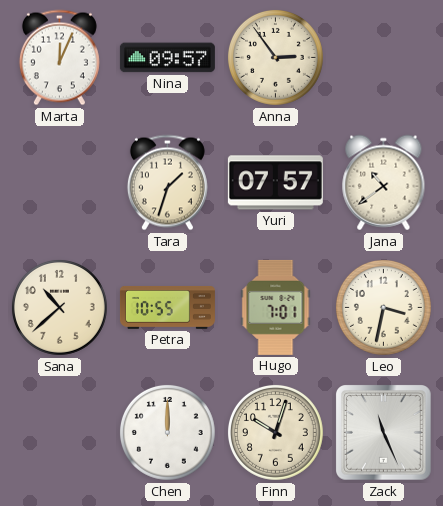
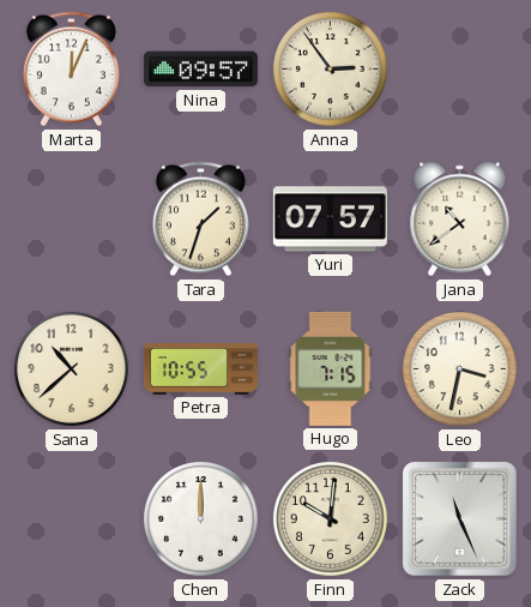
Hugo: 7:01 -> 7:15
Finn: 10:03 -> 10:01
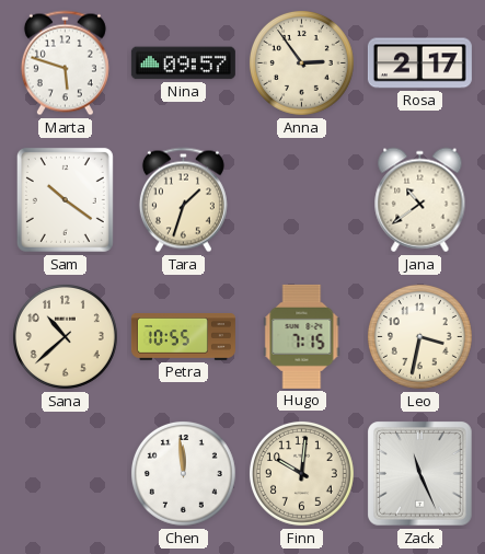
Marta: 12:04 -> 5:48
Rosa: none -> 2:17
Sam: none -> 10:21
Yuri: 07:57 -> none
Chen: 12:00 -> 11:59
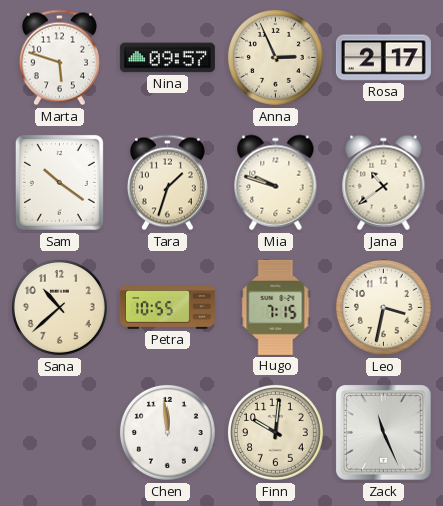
Anna: 2:54 -> 2:56
Mia: none -> 9:48
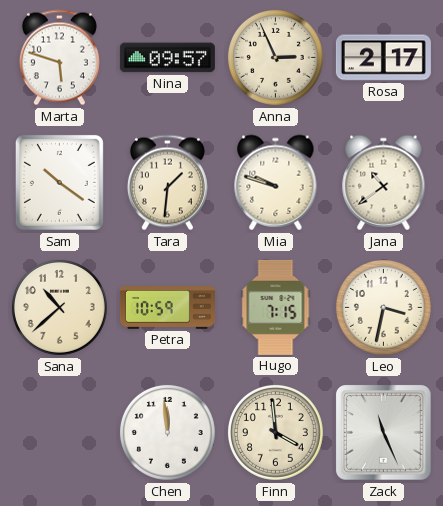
Tara: 1:33 -> 1:31
Petra: 10:55 -> 10:59
Finn: 10:01 -> 3:59
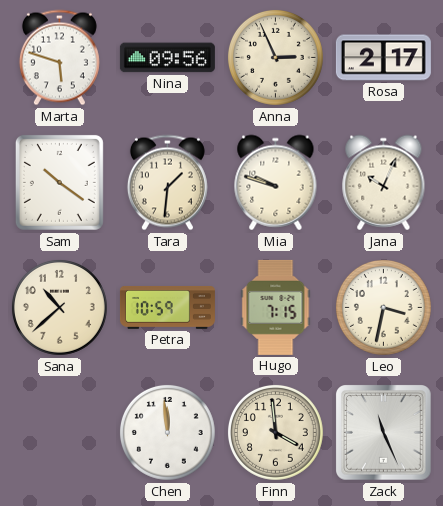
Nina: 09:57 -> 09:56
Jana: 10:39 -> 10:04
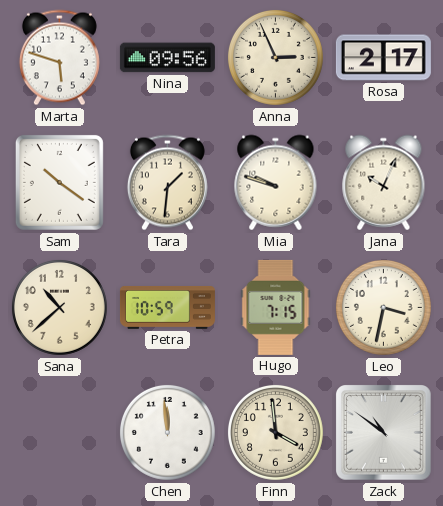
Zack: 11:26 -> 10:51
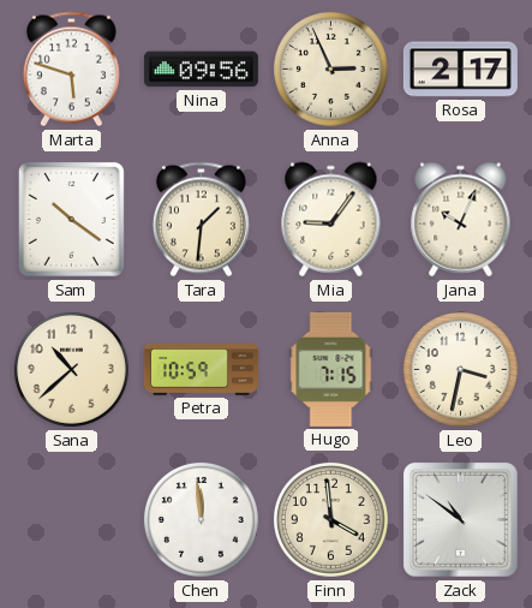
Mia: 9:48 -> 9:06
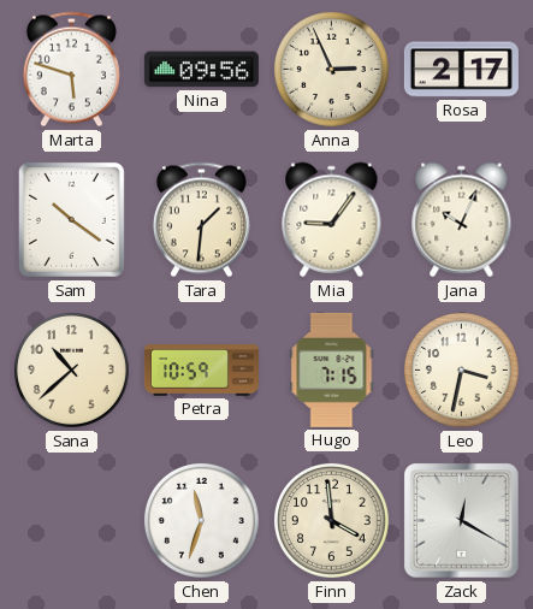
Chen: 11:59 -> 11:33
Zack: 10:51 -> 12:20
